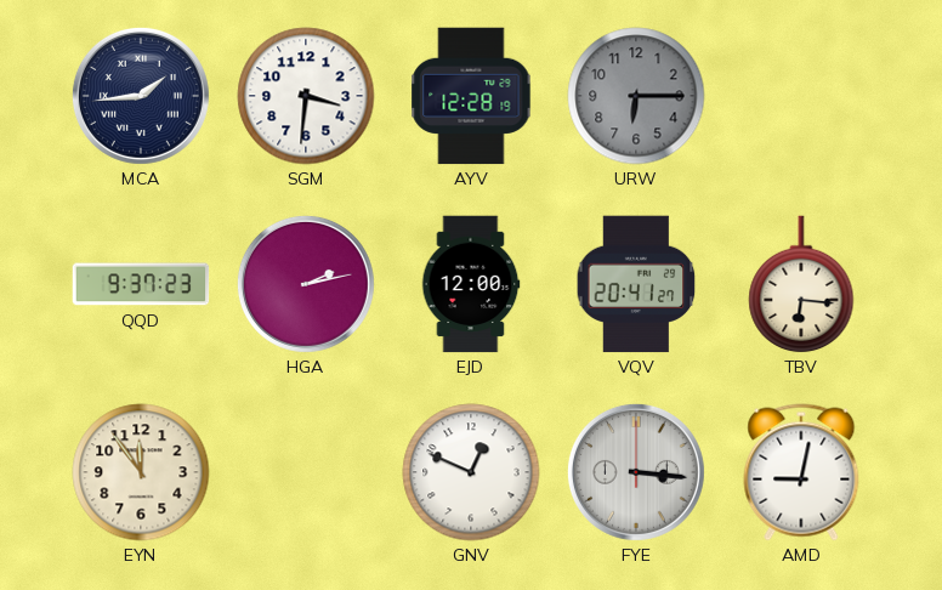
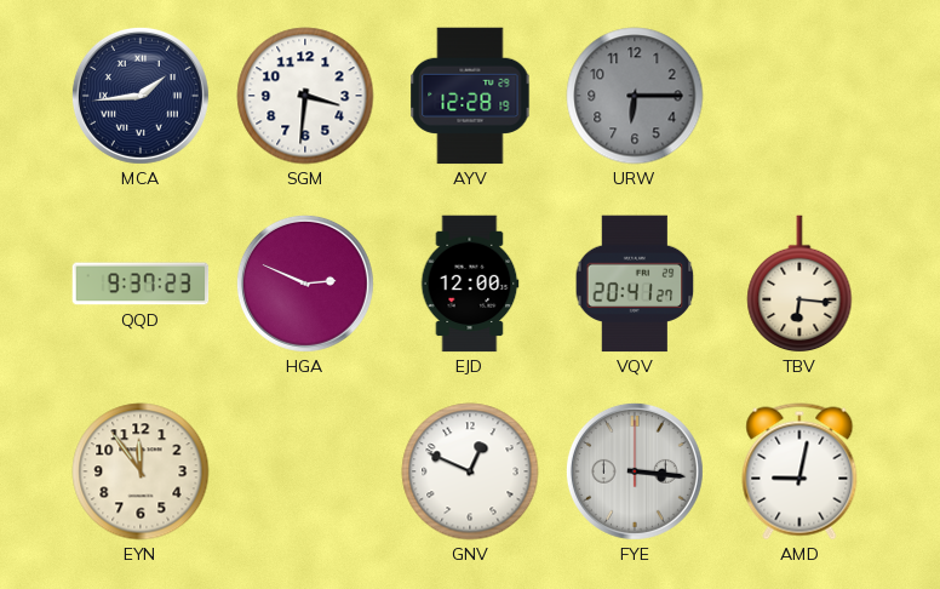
HGA: 2:13 -> 2:49
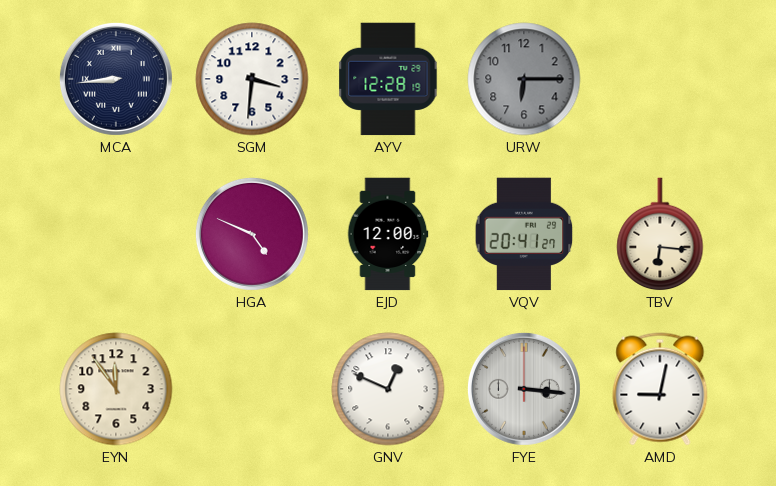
MCA: 1:44 -> 8:44
QQD: 9:37 -> none
HGA: 2:49 -> 4:49
